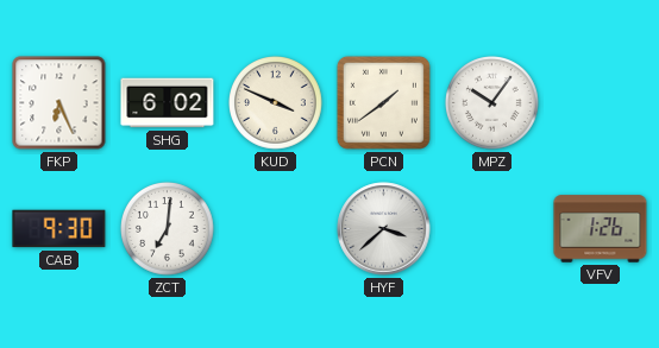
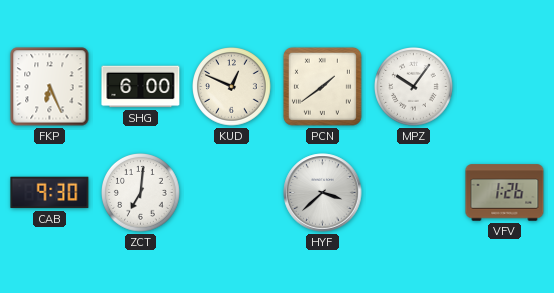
SHG: 6:02 -> 6:00
KUD: 3:49 -> 12:49
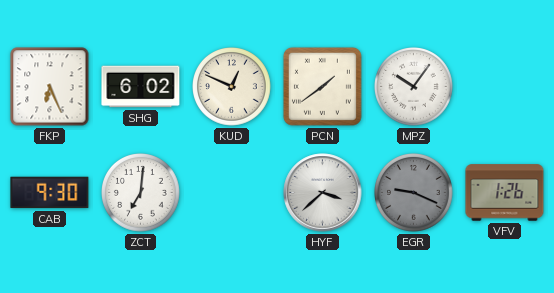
SHG: 6:00 -> 6:02
EGR: none -> 9:19
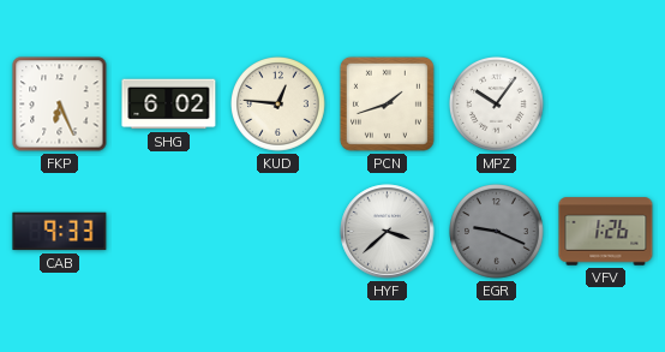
KUD: 12:49 -> 12:46
PCN: 1:39 -> 1:42
CAB: 9:30 -> 9:33
ZCT: 7:01 -> none
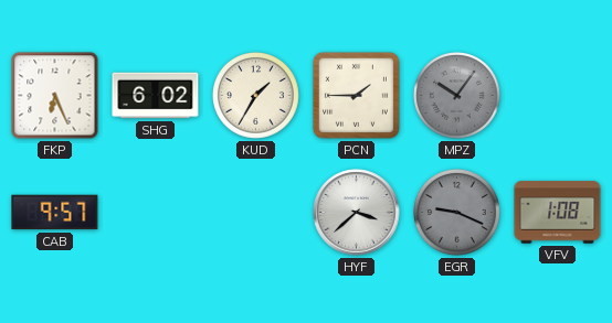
KUD: 12:46 -> 1:35
PCN: 1:42 -> 1:45
MPZ dial: white -> grey
CAB: 9:33 -> 9:57
VFV: 1:26 -> 1:08
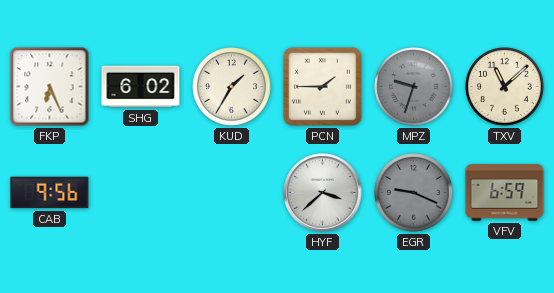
MPZ: 10:06 -> 9:33
TXV: none -> 11:08
CAB: 9:57 -> 9:56
VFV: 1:08 -> 6:59
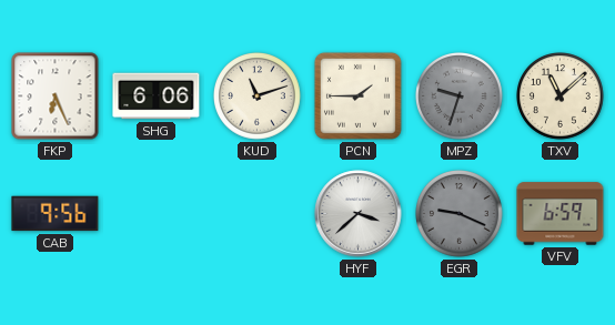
SHG: 6:02 -> 6:06
KUD: 1:35 -> 11:12
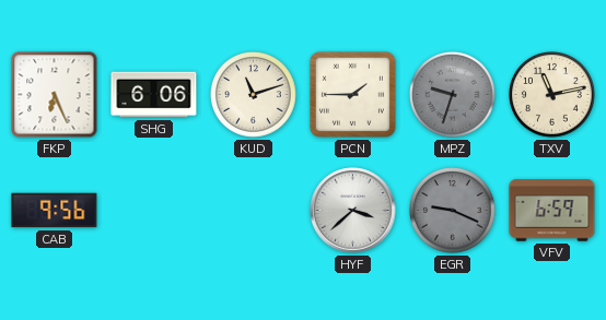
TXV: 11:08 -> 11:13
